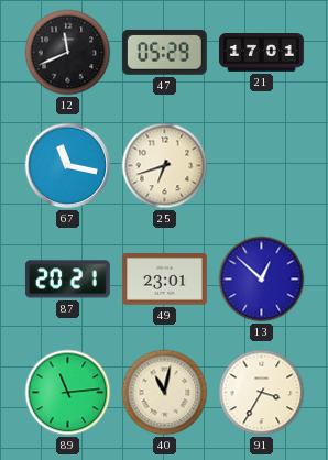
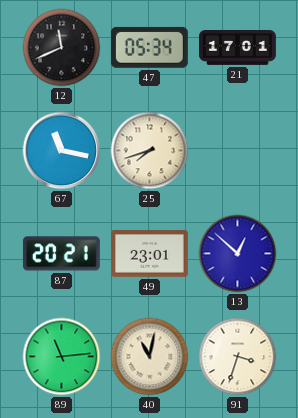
47: 05:29 -> 05:34
25: 6:42 -> 7:42
91: 3:35 -> 3:33
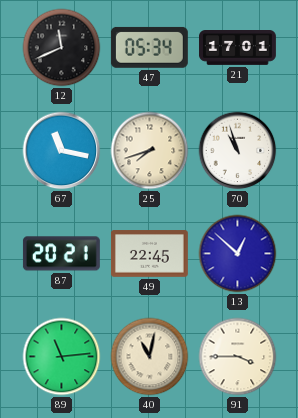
70: none -> 10:57
49: 23:01 -> 22:45
91: 3:33 -> 3:45
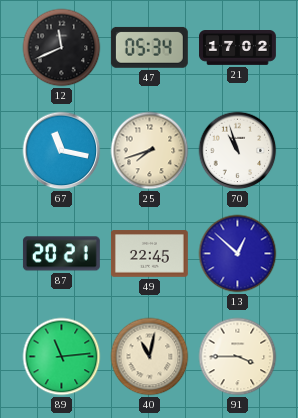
21: 17:01 -> 17:02
